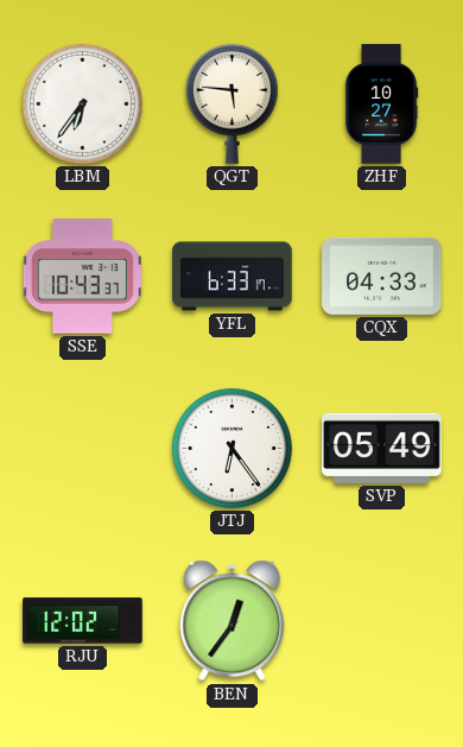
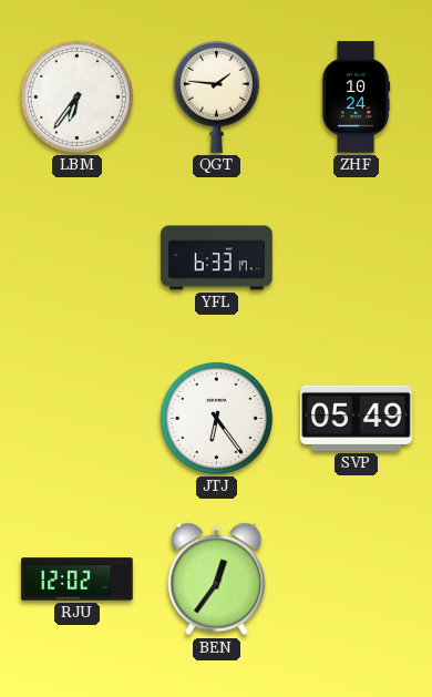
QGT: 5:46 -> 1:46
ZHF: 10:27 -> 10:24
SSE: 10:43 -> none
CQX: 04:33 -> none
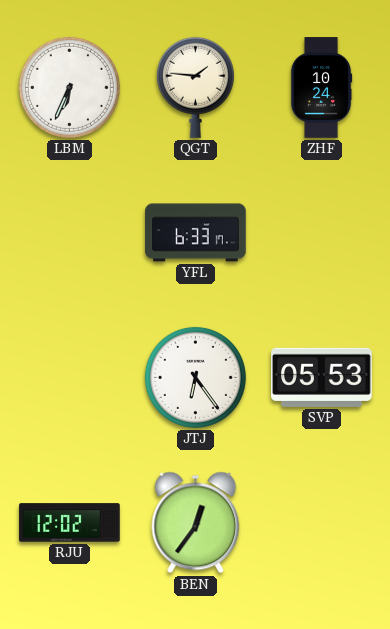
LBM: 6:36 -> 6:34
SVP: 05:49 -> 05:53
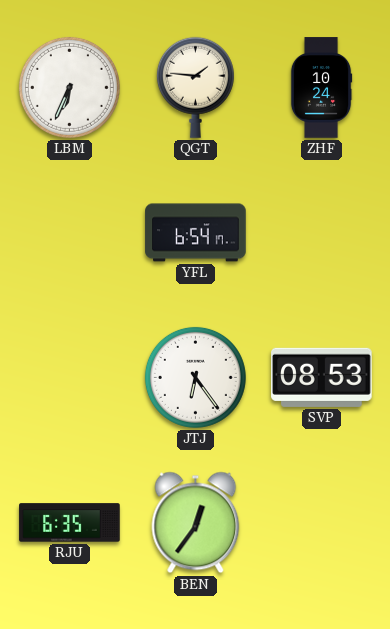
YFL: 6:33 -> 6:54
SVP: 05:53 -> 08:53
RJU: 12:02 -> 6:35
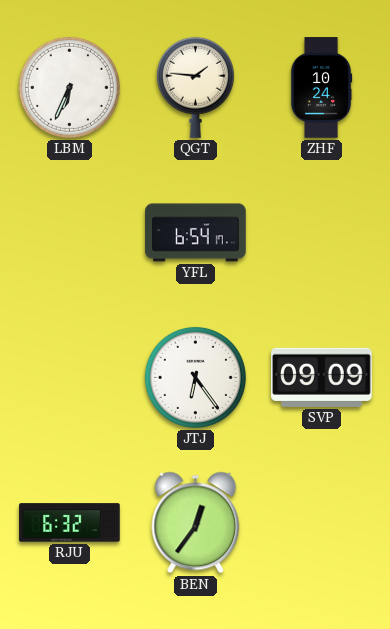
SVP: 08:53 -> 09:09
RJU: 6:35 -> 6:32
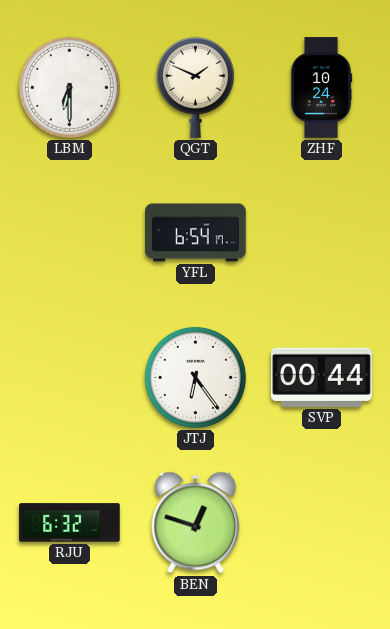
LBM: 6:34 -> 6:30
QGT: 1:46 -> 1:49
SVP: 09:09 -> 00:44
BEN: 12:36 -> 12:48
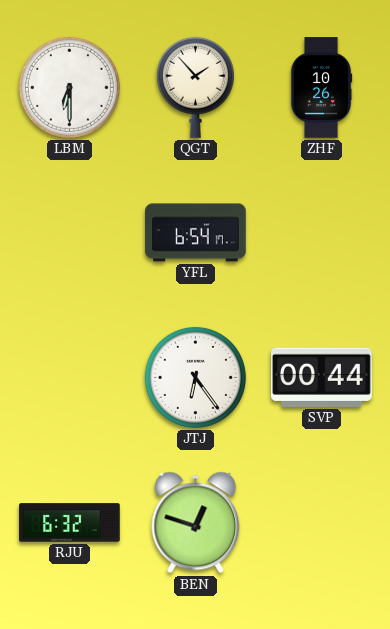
QGT: 1:49 -> 1:53
ZHF: 10:24 -> 10:26
